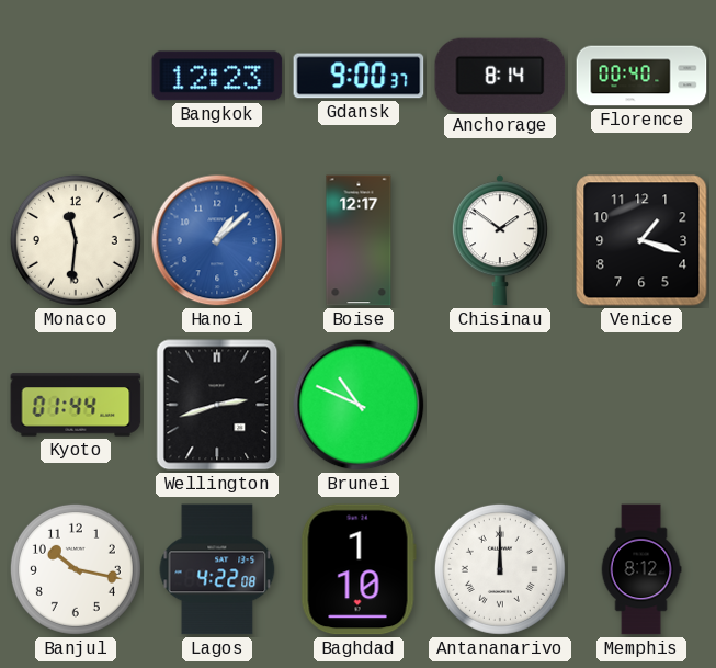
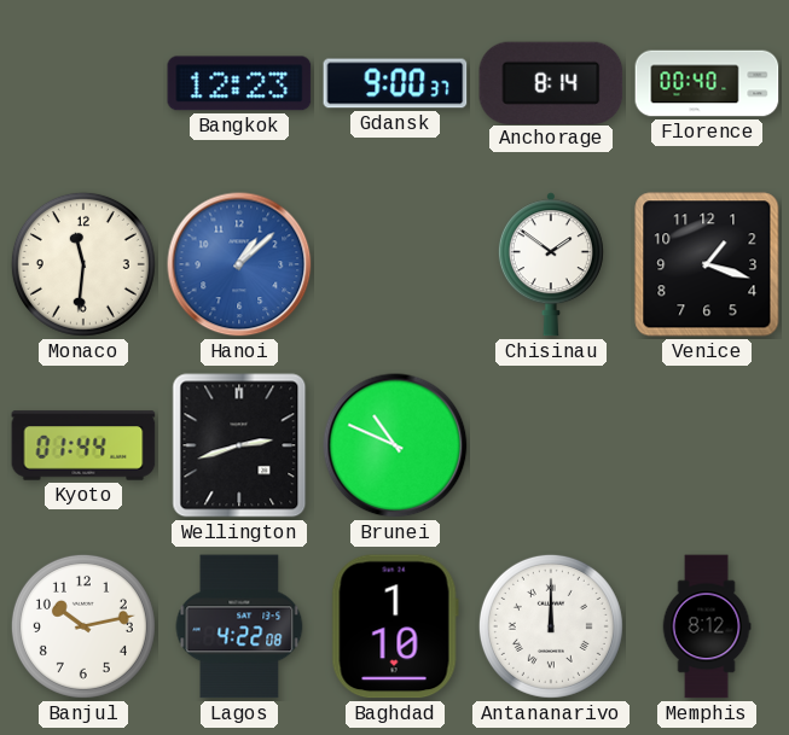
Boise: 12:17 -> none
Banjul: 10:17 -> 10:13
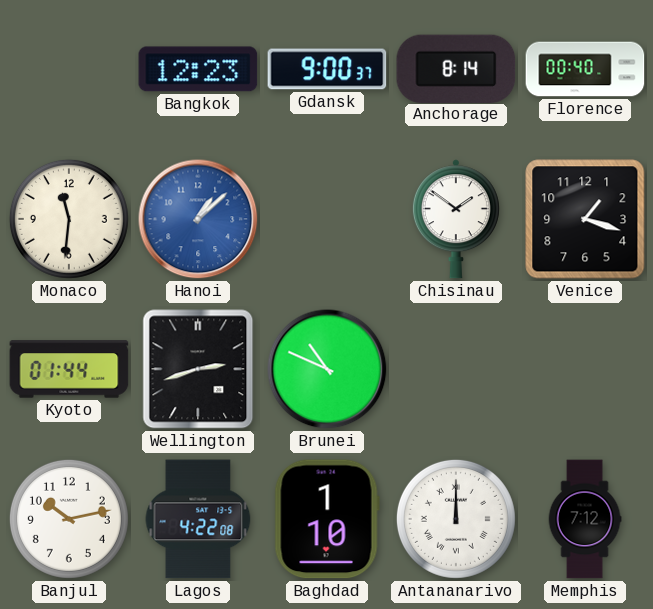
Memphis: 8:12 -> 7:12
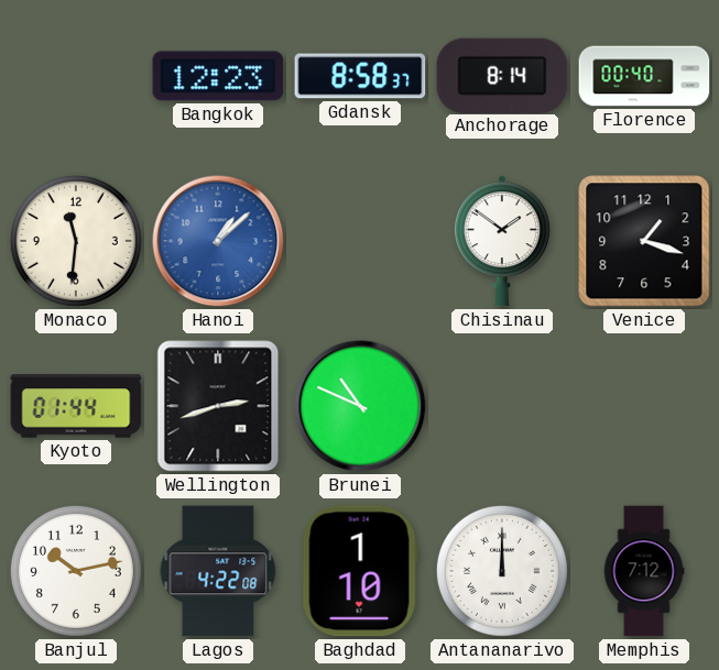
Gdansk: 9:00 -> 8:58
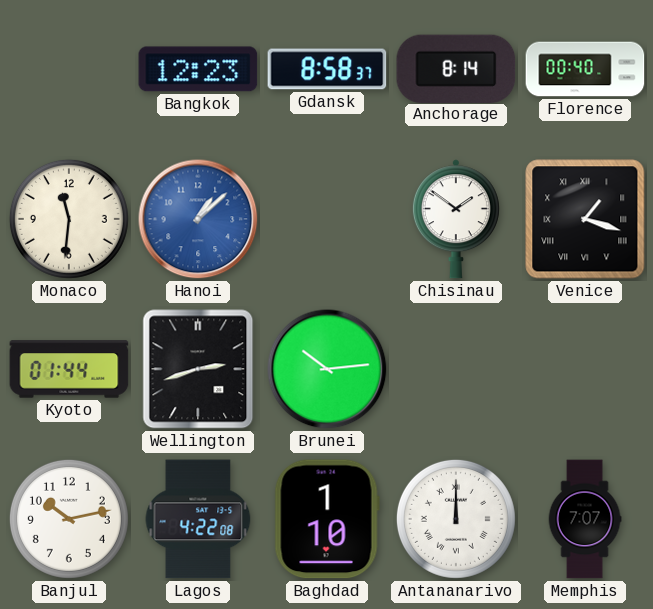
Venice numerals: Arabic -> Roman
Brunei: 10:49 -> 10:14
Memphis: 7:12 -> 7:07
